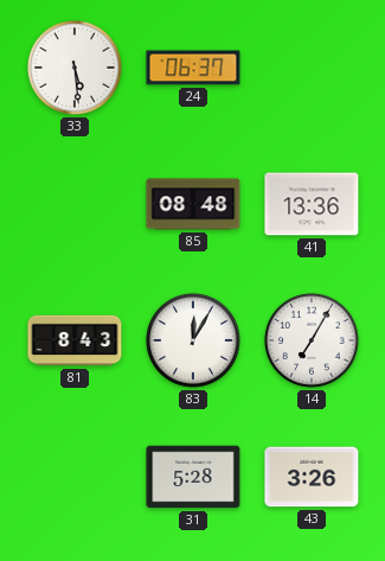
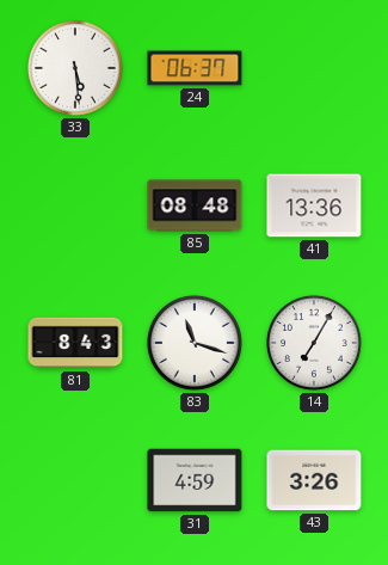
83: 12:05 -> 11:18
31: 5:28 -> 4:59
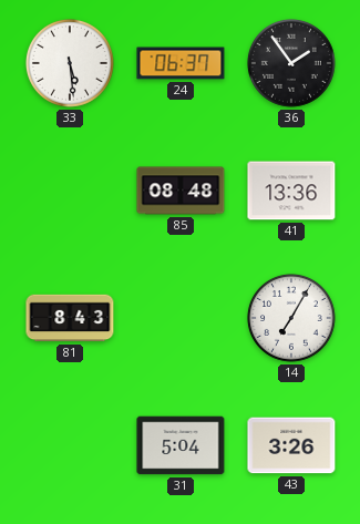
36: none -> 1:54
83: 11:18 -> none
31: 4:59 -> 5:04
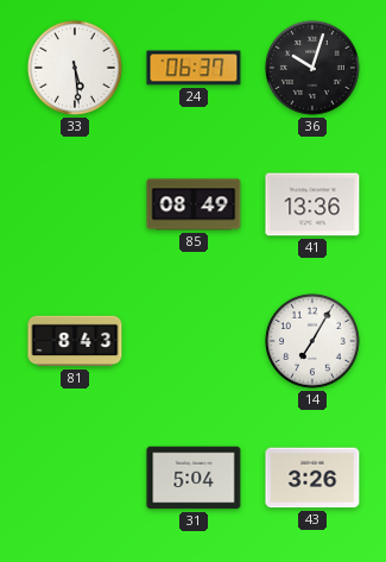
36: 1:54 -> 10:03
85: 08:48 -> 08:49
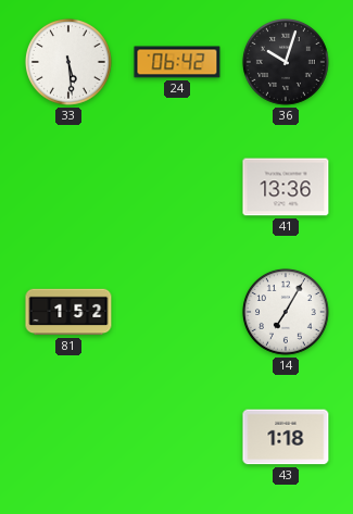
24: 06:37 -> 06:42
85: 08:49 -> none
81: 8:43 -> 1:52
31: 5:04 -> none
43: 3:26 -> 1:18
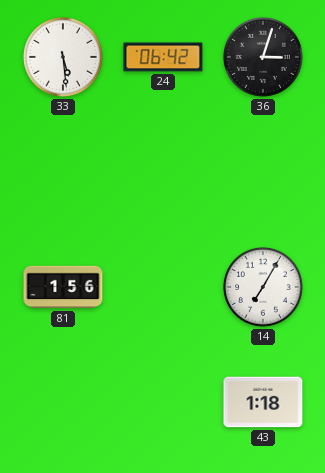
36: 10:03 -> 3:03
41: 13:36 -> none
81: 1:52 -> 1:56
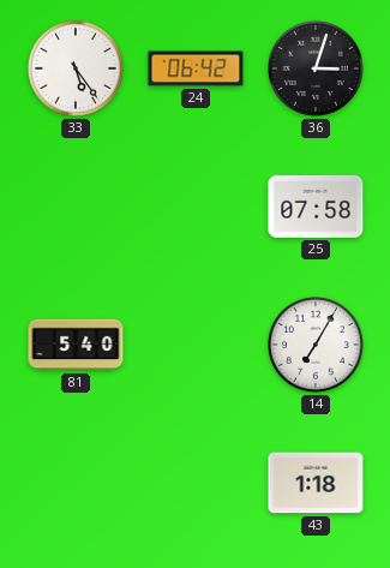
33: 5:29 -> 5:24
25: none -> 07:58
81: 1:56 -> 5:40
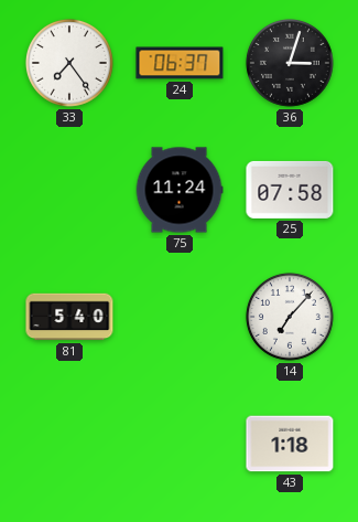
33: 5:24 -> 7:24
24: 06:42 -> 06:37
75: none -> 11:24
14: 7:05 -> 7:07
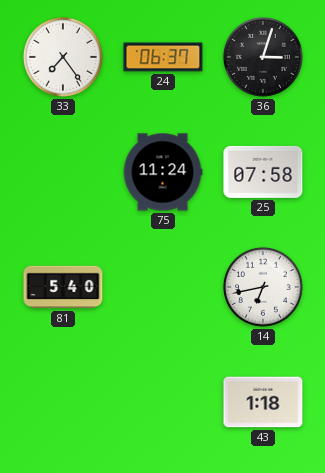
14: 7:07 -> 6:43
